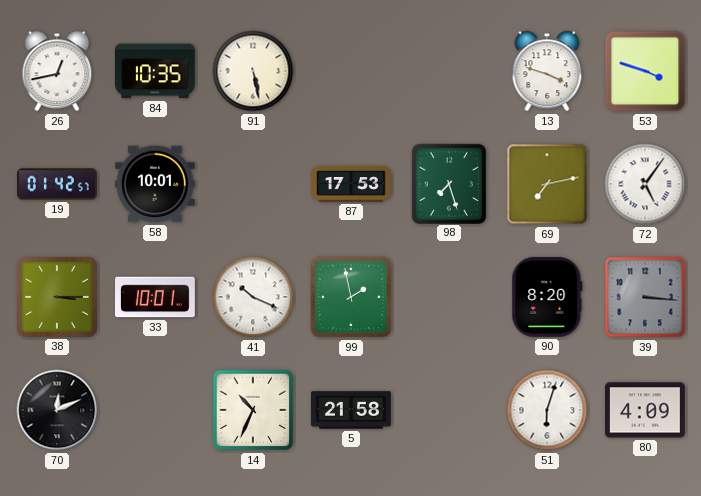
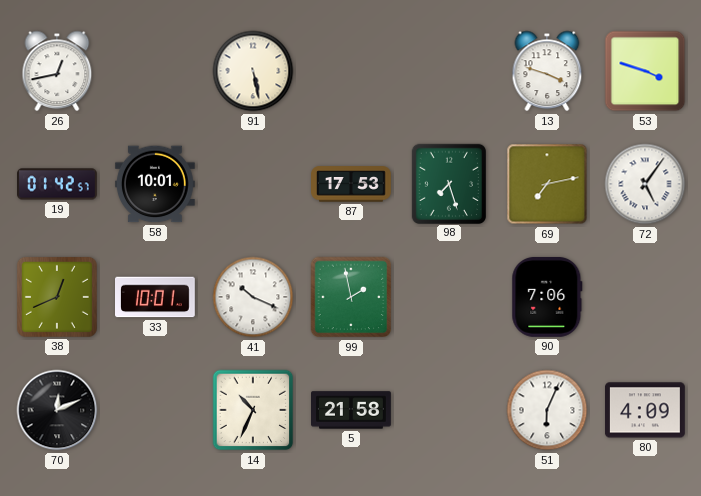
84: 10:35 -> none
38: 3:15 -> 12:41
90: 8:20 -> 7:06
39: 3:16 -> none
51: 6:03 -> 6:04
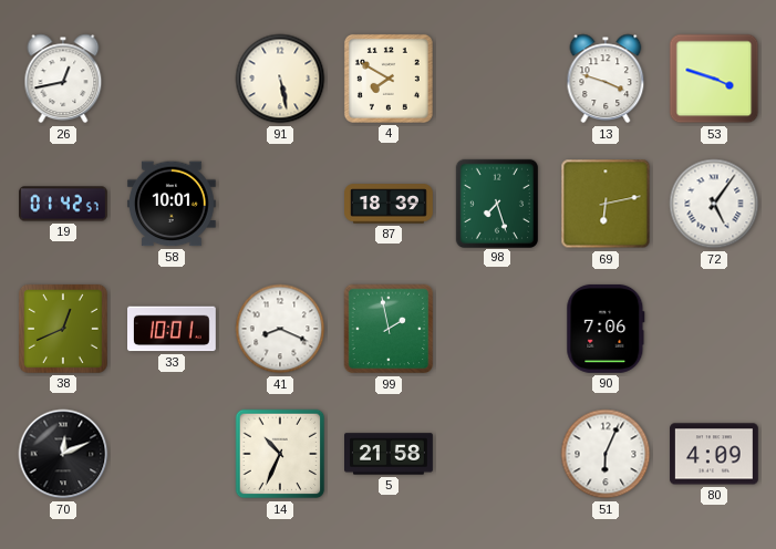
4: none -> 7:50
87: 17:53 -> 18:39
69: 7:13 -> 6:13
41: 10:19 -> 8:19
